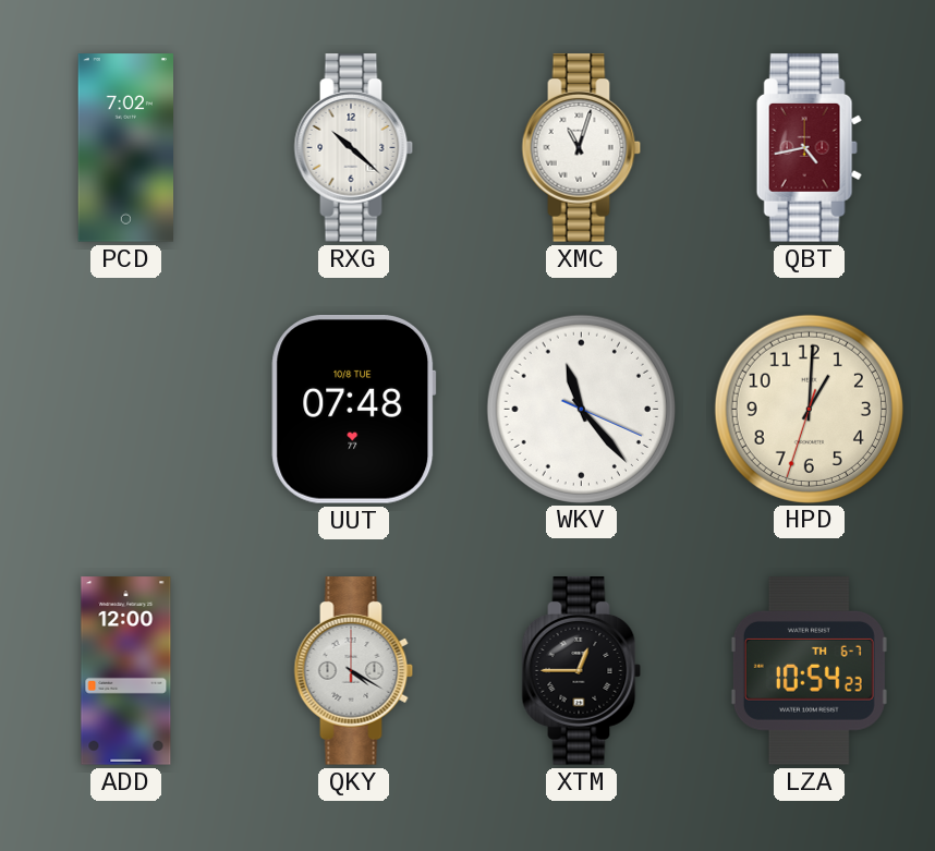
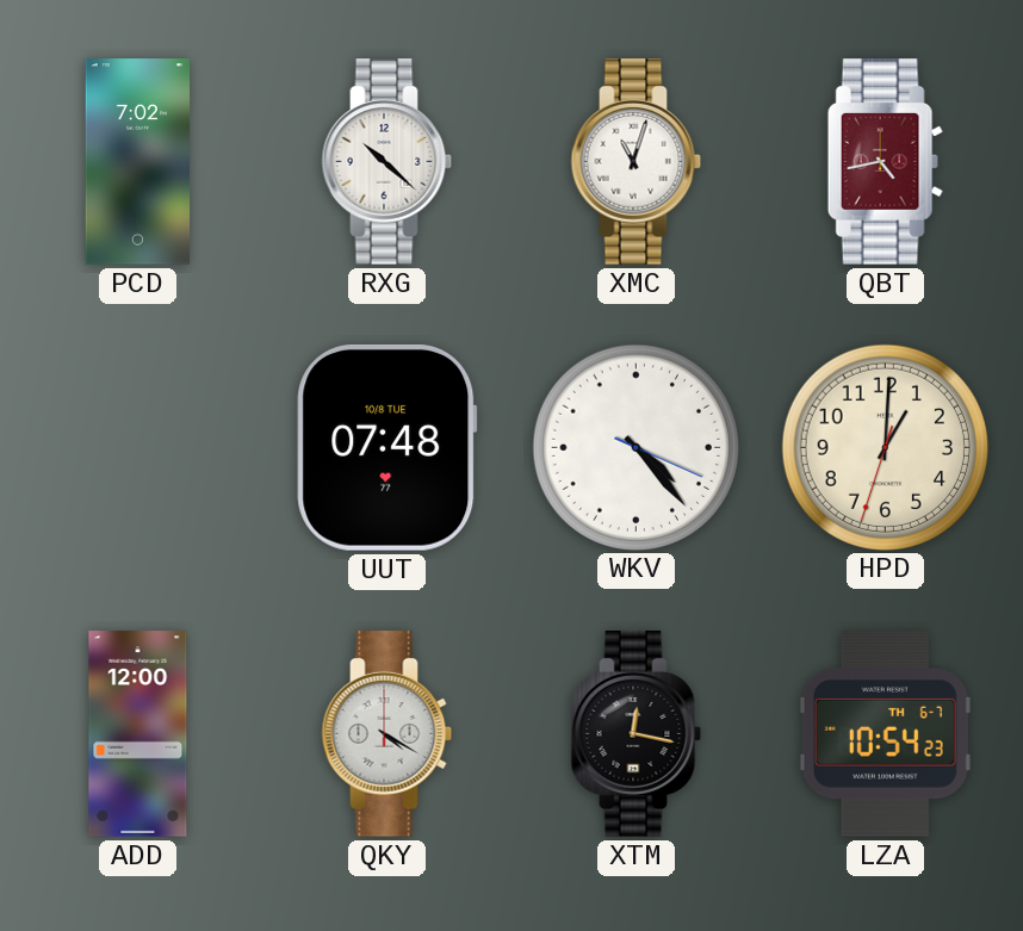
WKV: 11:23 -> 4:23
XTM: 12:45 -> 12:17
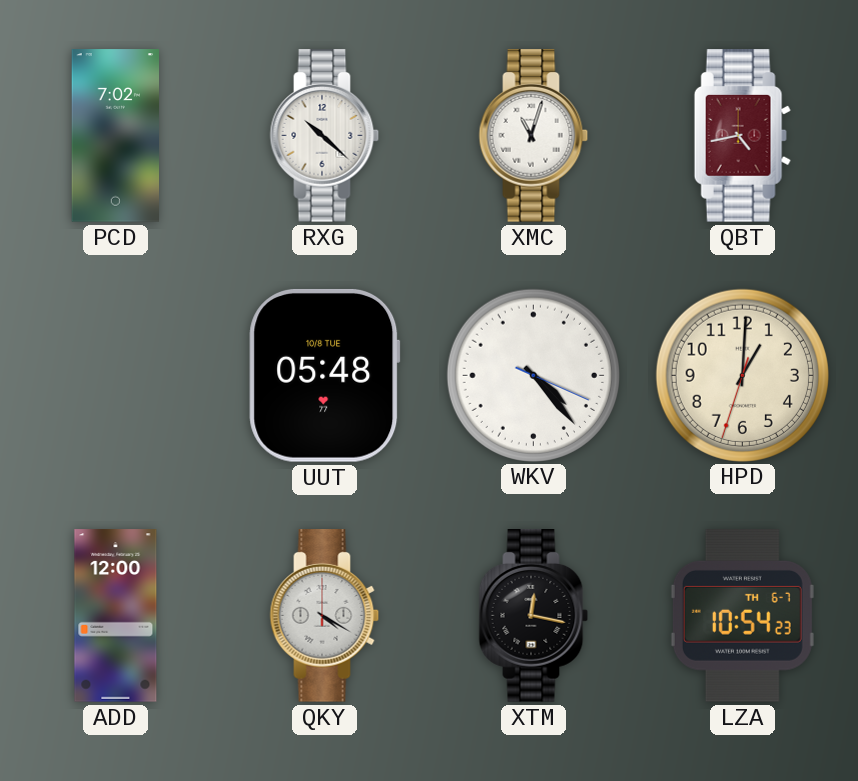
UUT: 07:48 -> 05:48
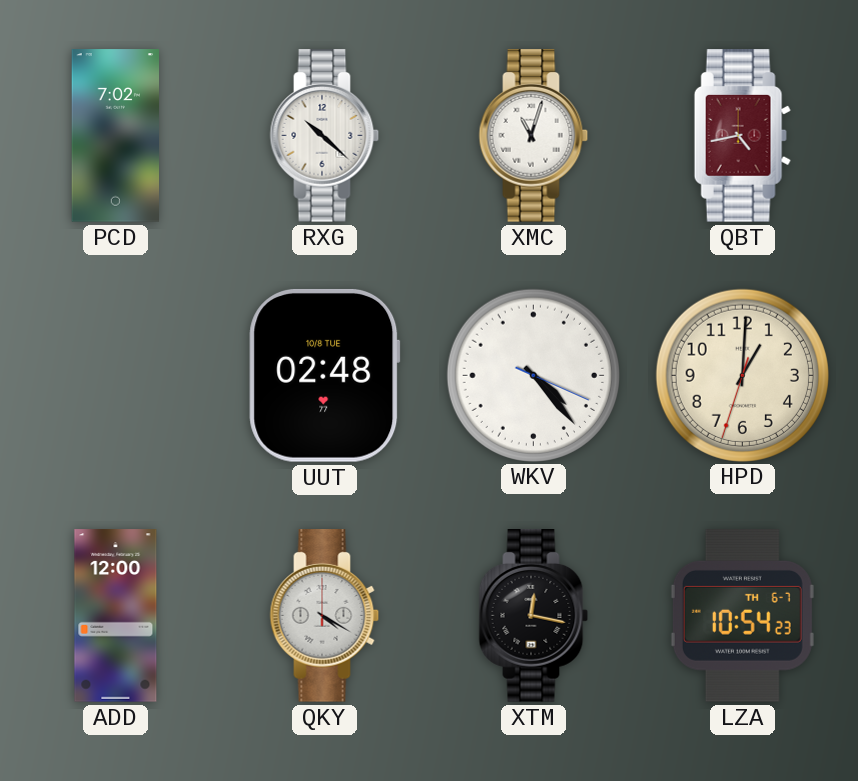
UUT: 05:48 -> 02:48
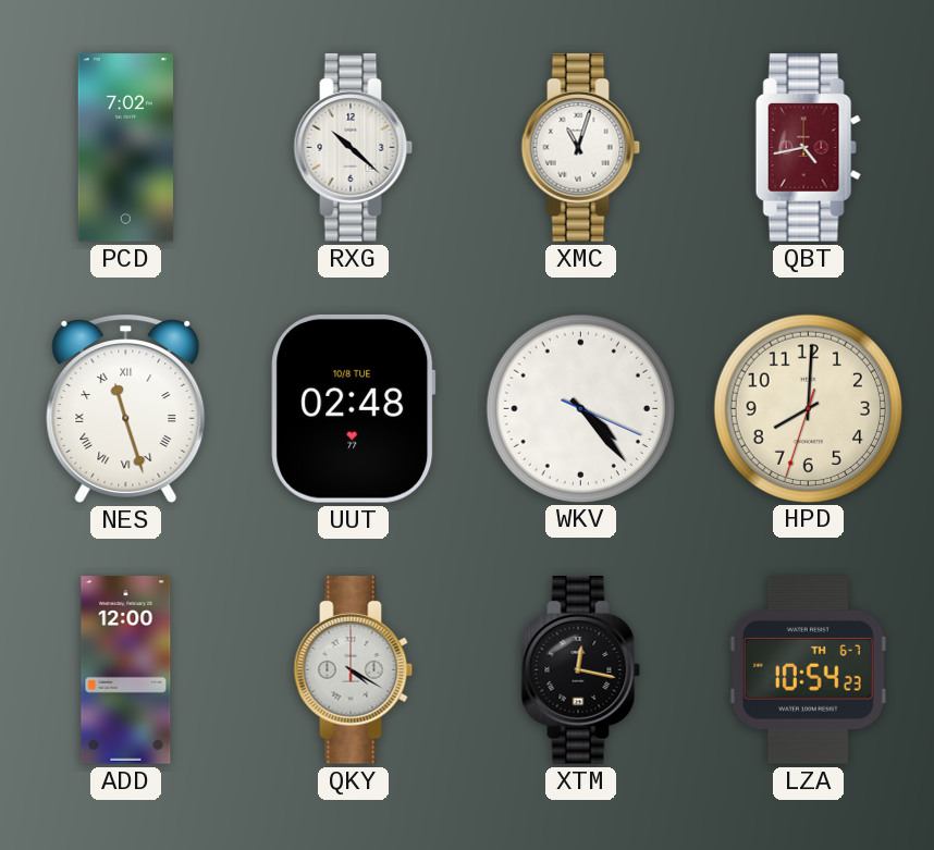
NES: none -> 11:27
HPD: 1:00 -> 8:00
